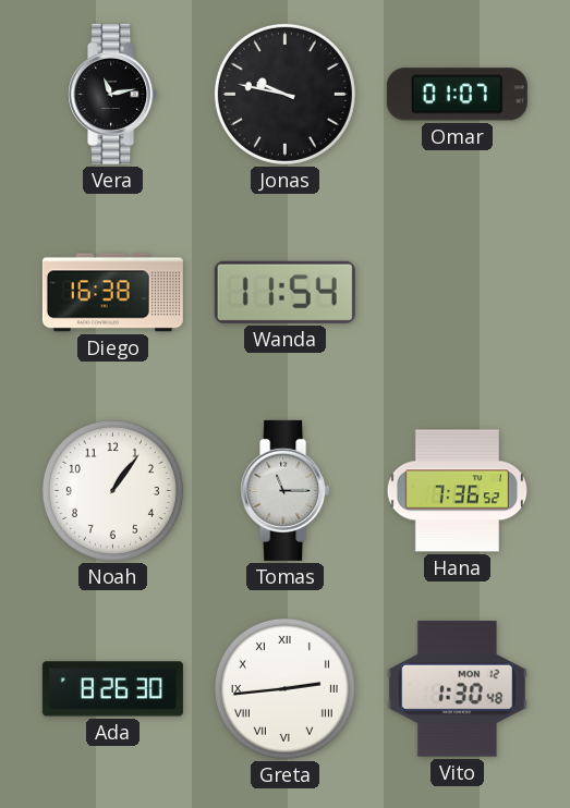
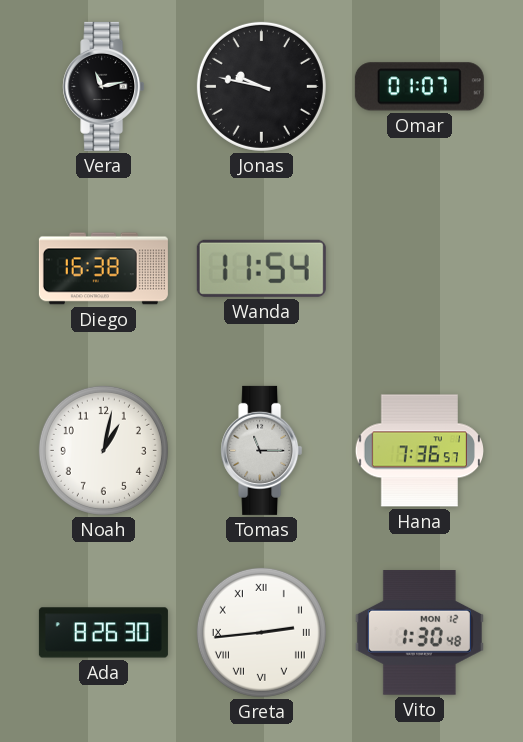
Noah: 1:06 -> 1:02
Hana: 7:36:52 -> 7:36:57
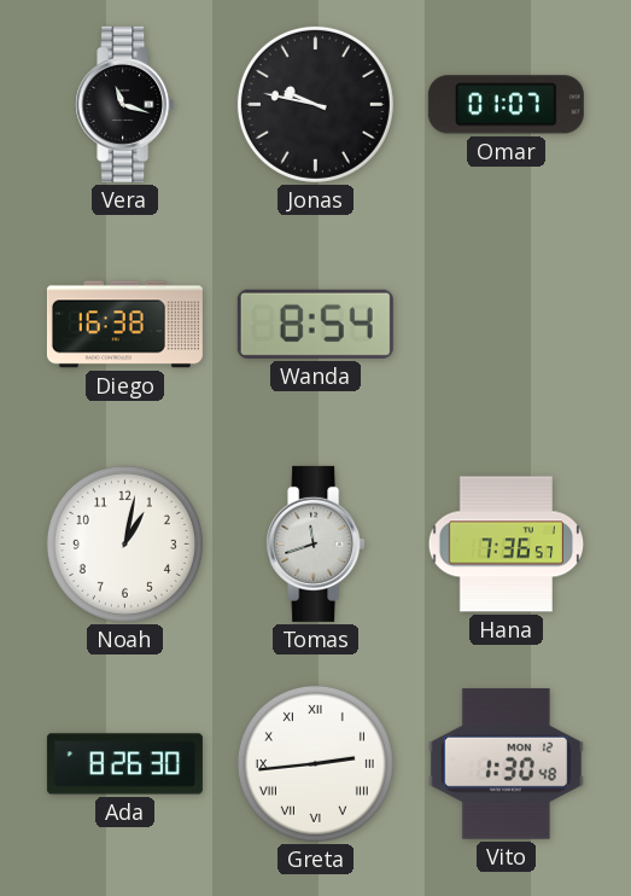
Vera: 11:13 -> 11:18
Wanda: 11:54 -> 8:54
Tomas: 11:15 -> 11:42
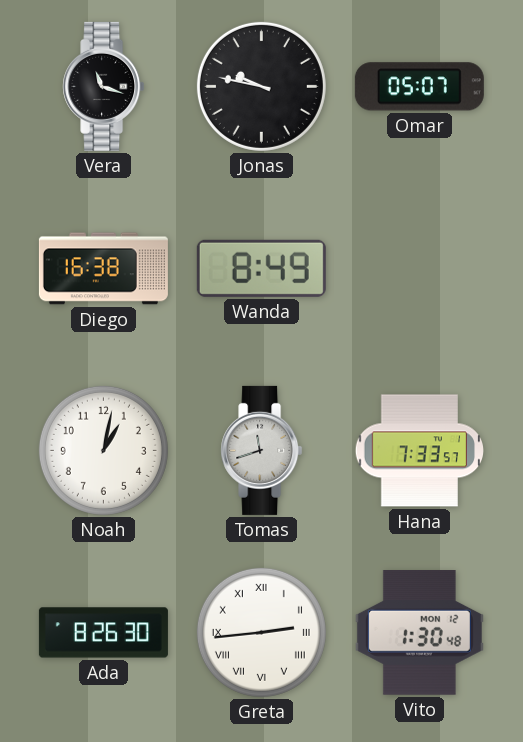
Omar: 01:07 -> 05:07
Wanda: 8:54 -> 8:49
Hana: 7:36 -> 7:33
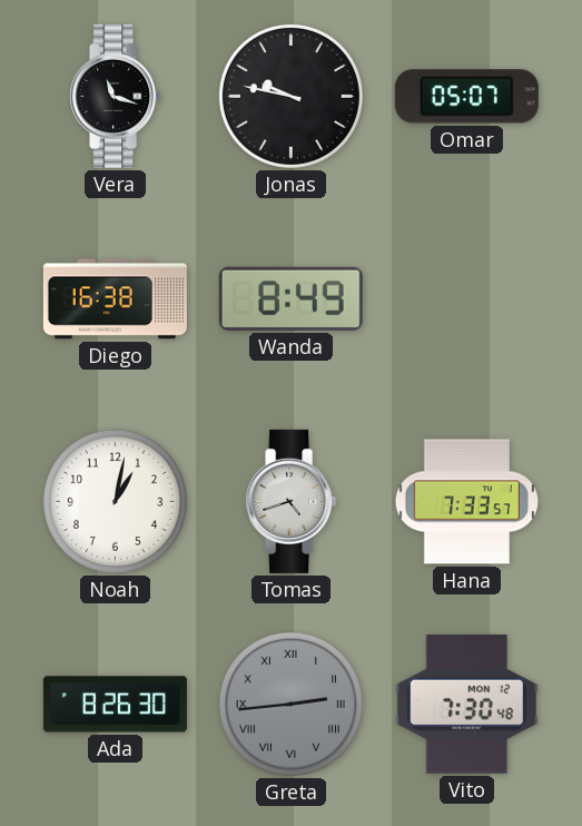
Tomas: 11:42 -> 4:42
Greta dial: white -> grey
Vito: 1:30 -> 7:30
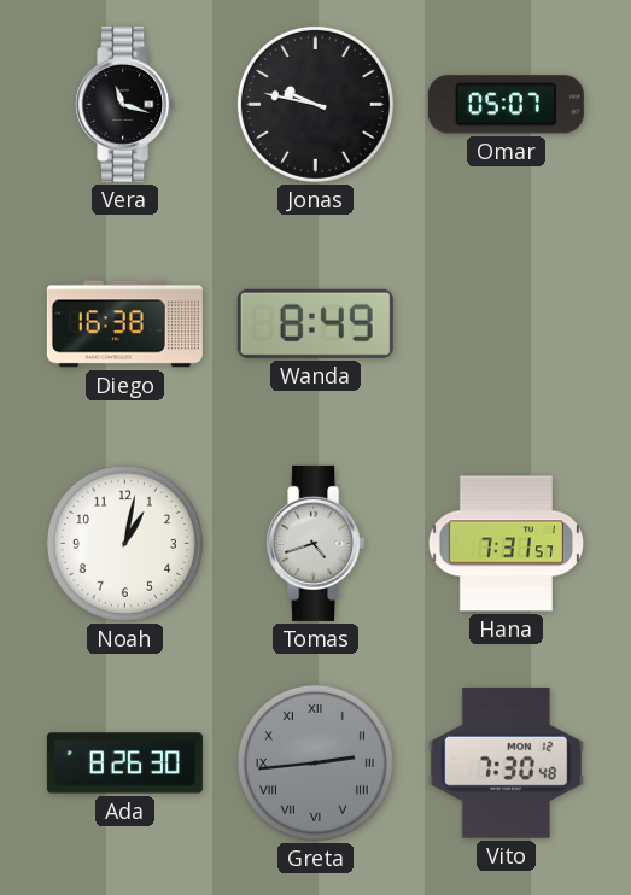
Hana: 7:33 -> 7:31
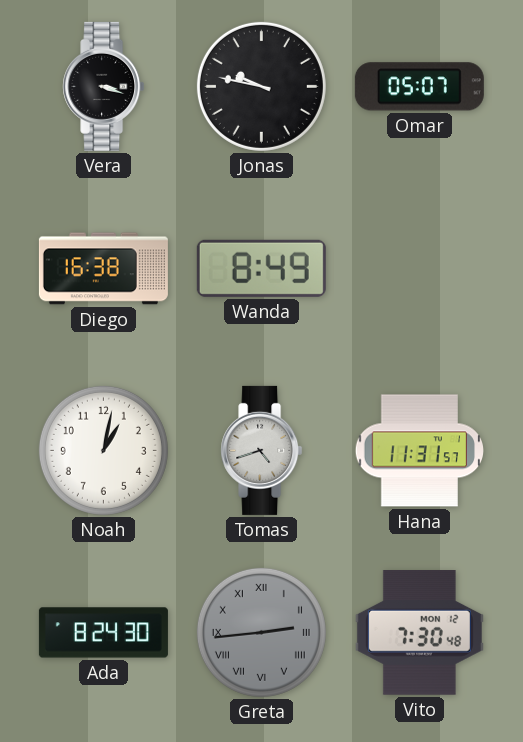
Vera: 11:18 -> 3:18
Hana: 7:31 -> 11:31
Ada: 8:26 -> 8:24
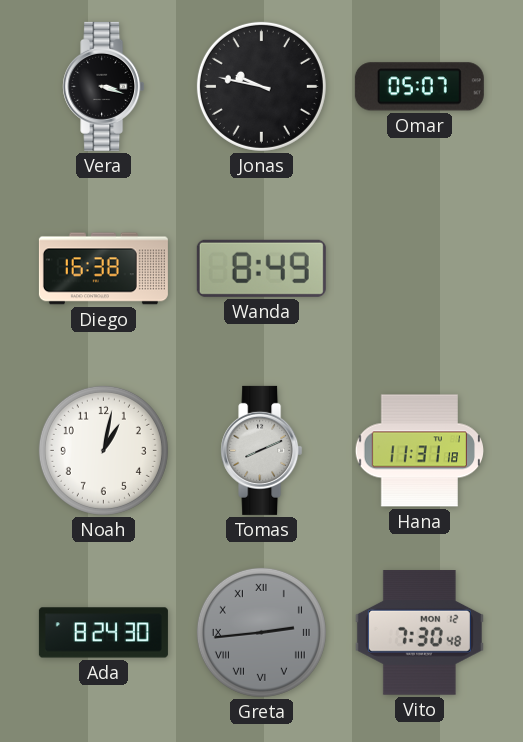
Tomas: 4:42 -> 8:11
Hana: 11:31:57 -> 11:31:18
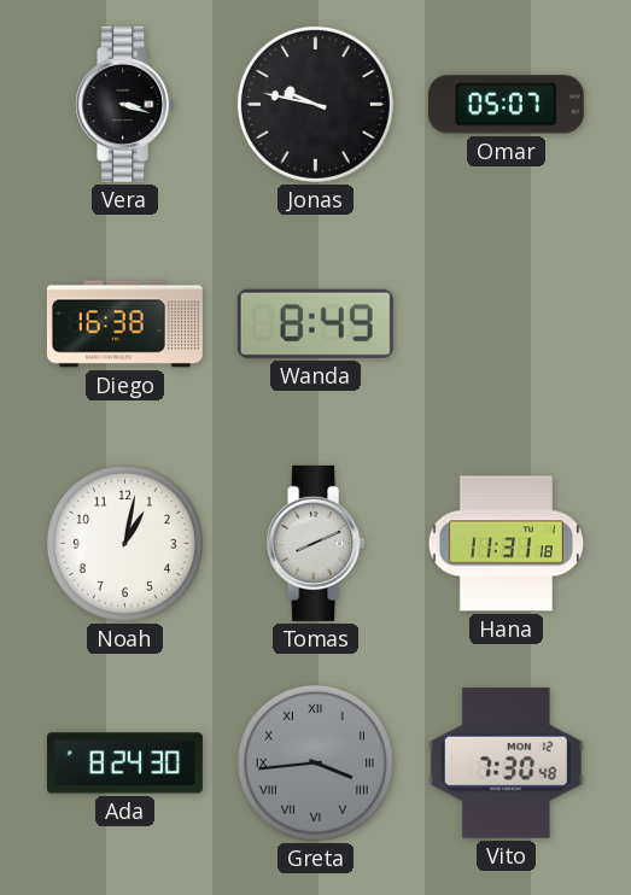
Greta: 2:44 -> 3:44
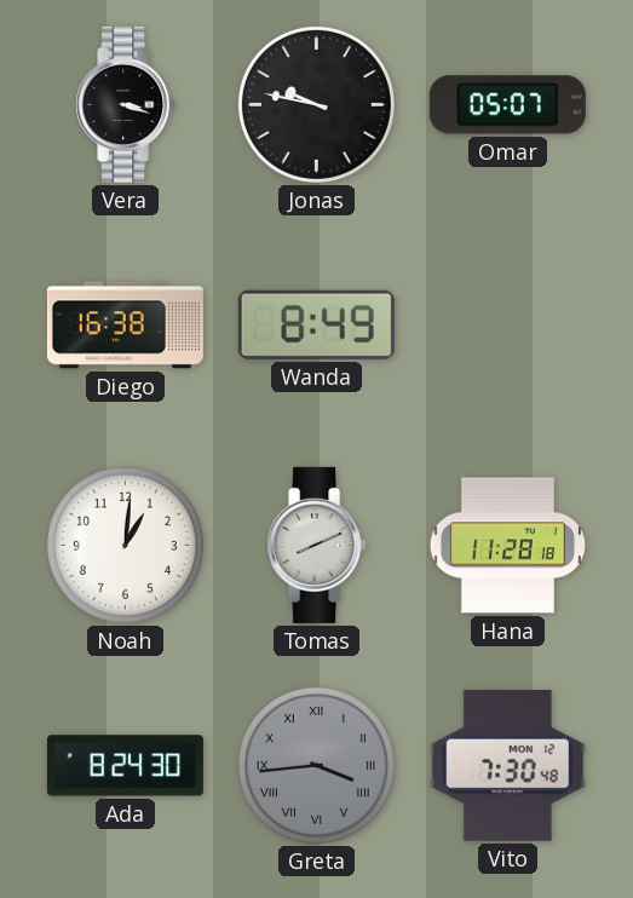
Noah: 1:02 -> 1:01
Hana: 11:31 -> 11:28
